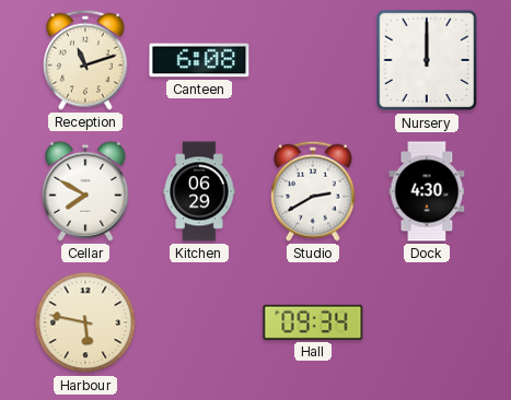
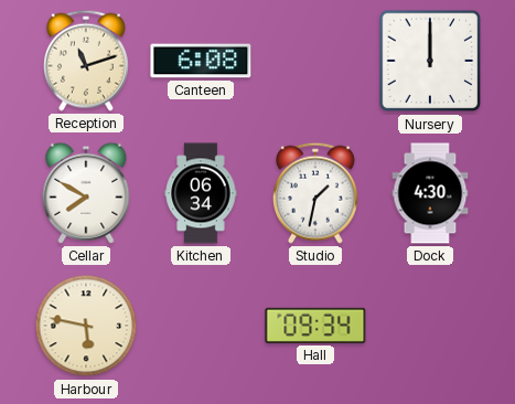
Kitchen: 06:29 -> 06:34
Studio: 2:40 -> 1:32
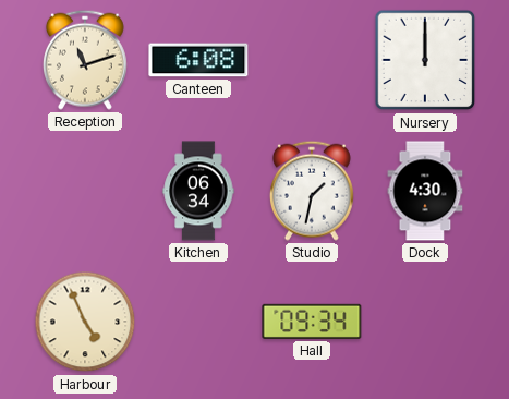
Cellar: 7:50 -> none
Harbour: 5:47 -> 4:56
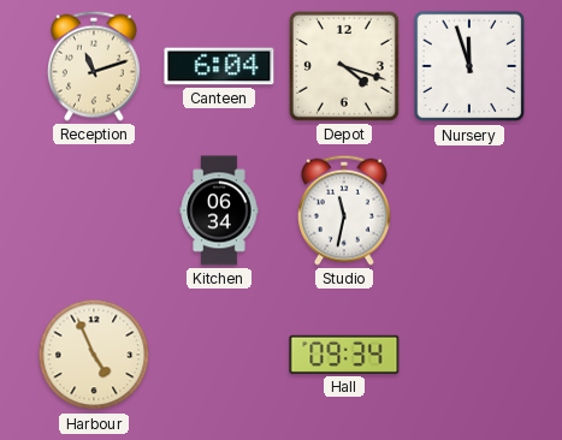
Canteen: 6:08 -> 6:04
Depot: none -> 4:18
Nursery: 12:00 -> 11:57
Studio: 1:32 -> 11:32
Dock: 4:30 -> none
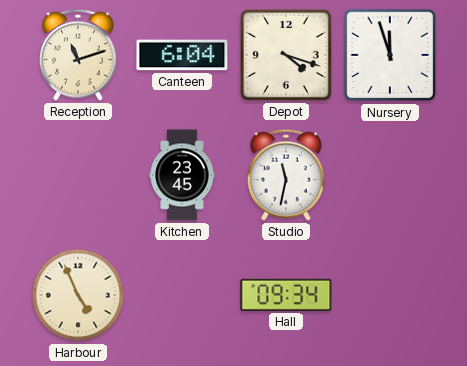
Kitchen: 06:34 -> 23:45
